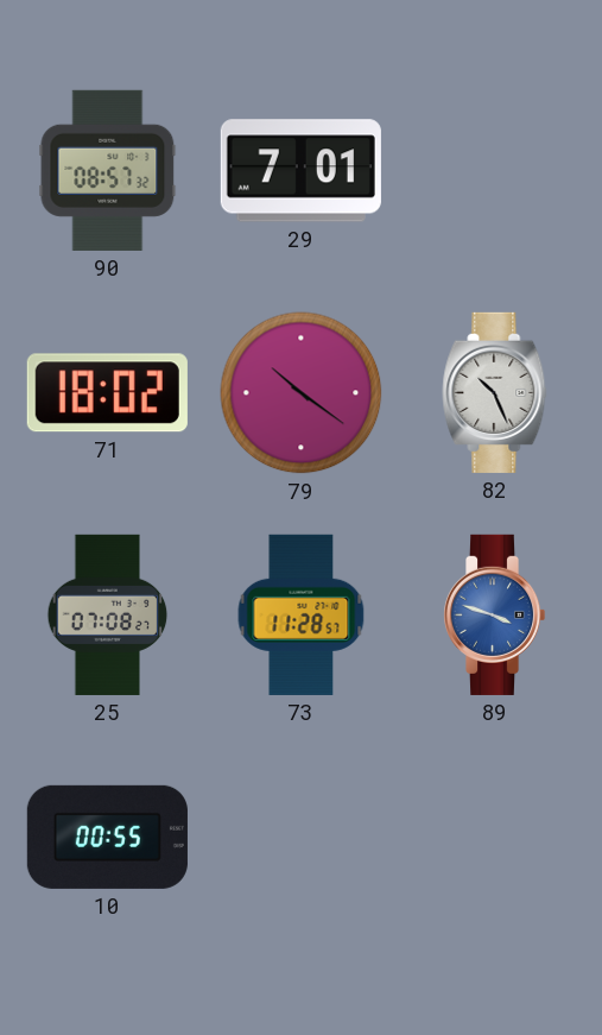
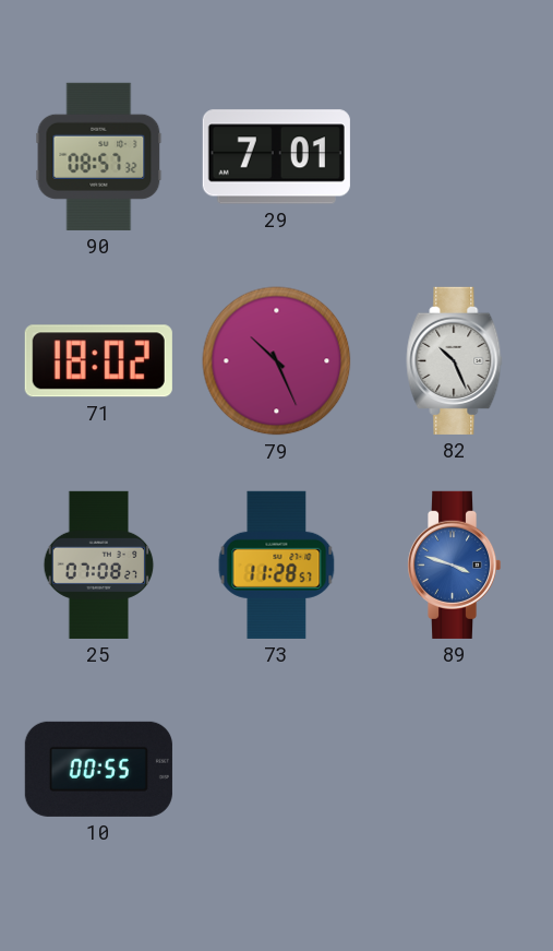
79: 10:21 -> 10:26
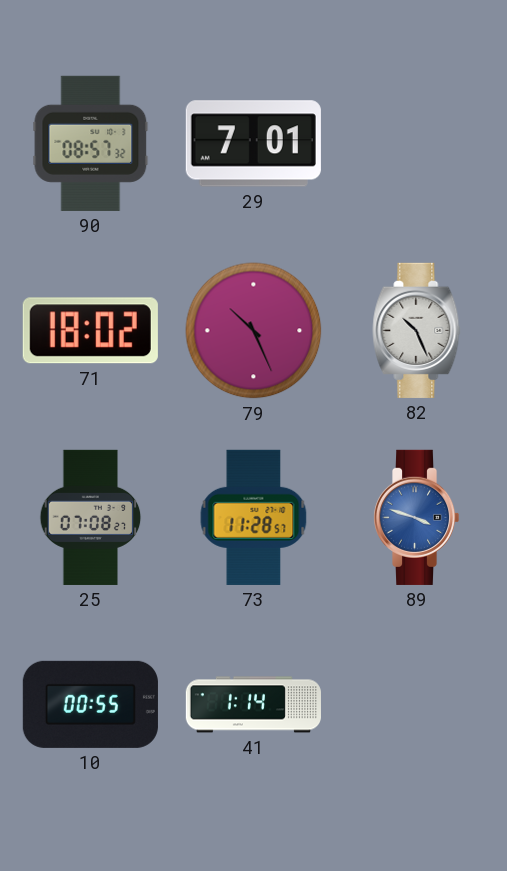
41: none -> 1:14
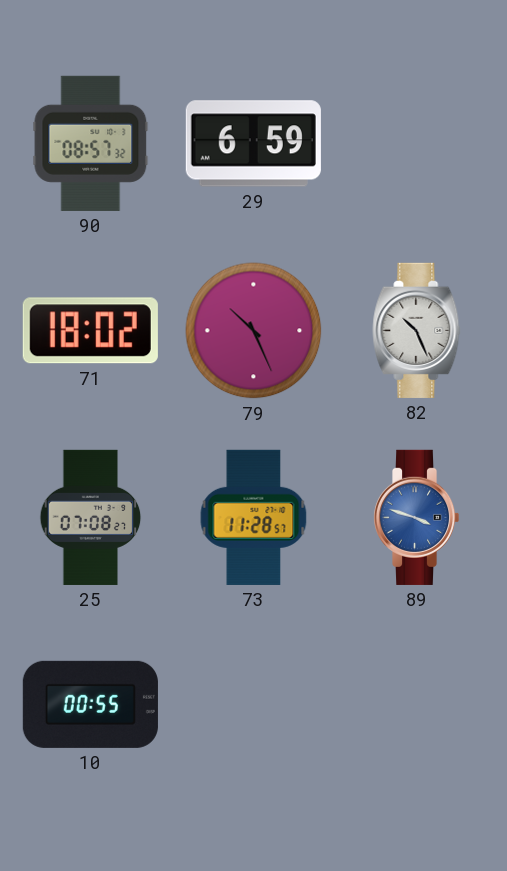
29: 7:01 -> 6:59
41: 1:14 -> none
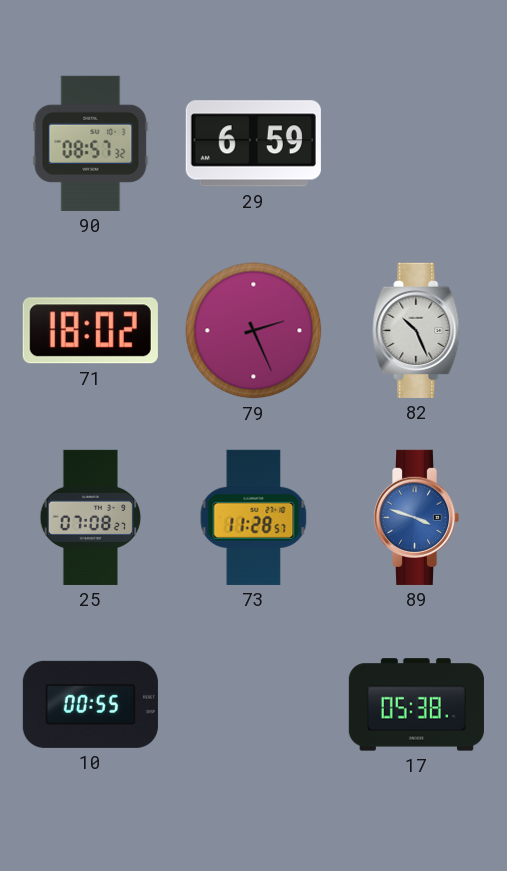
79: 10:26 -> 2:26
17: none -> 05:38
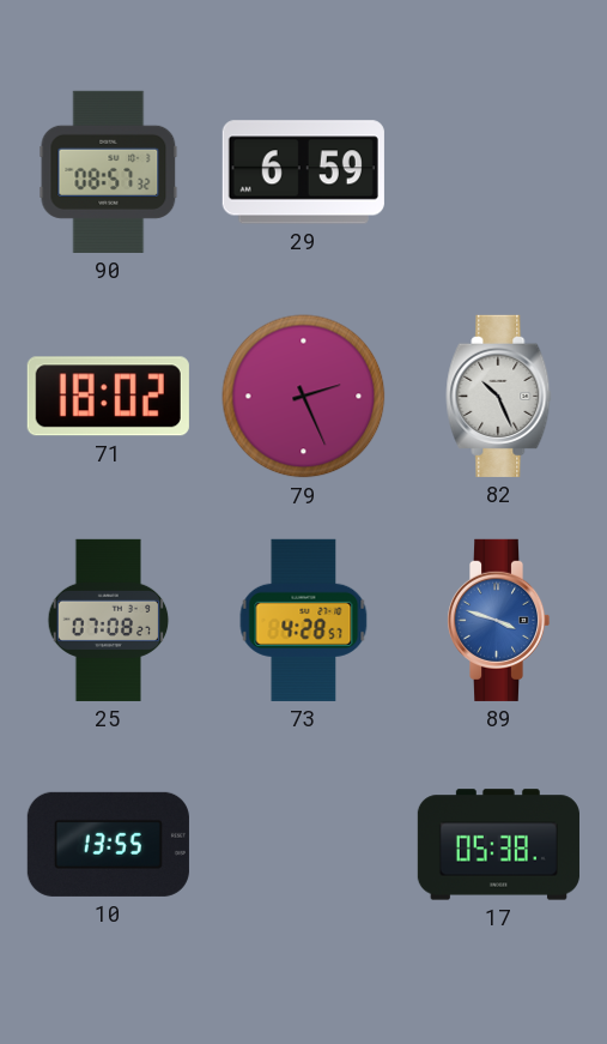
73: 11:28 -> 4:28
10: 00:55 -> 13:55
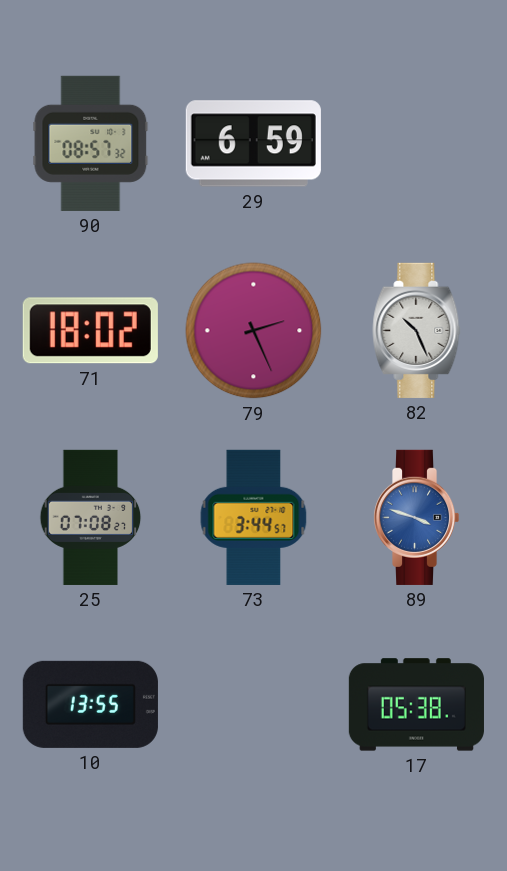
73: 4:28 -> 3:44
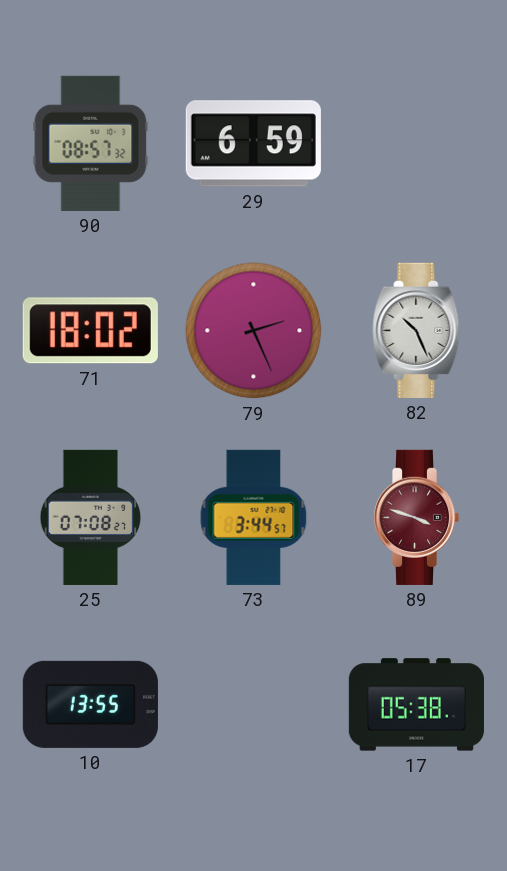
89 dial: blue -> burgundy
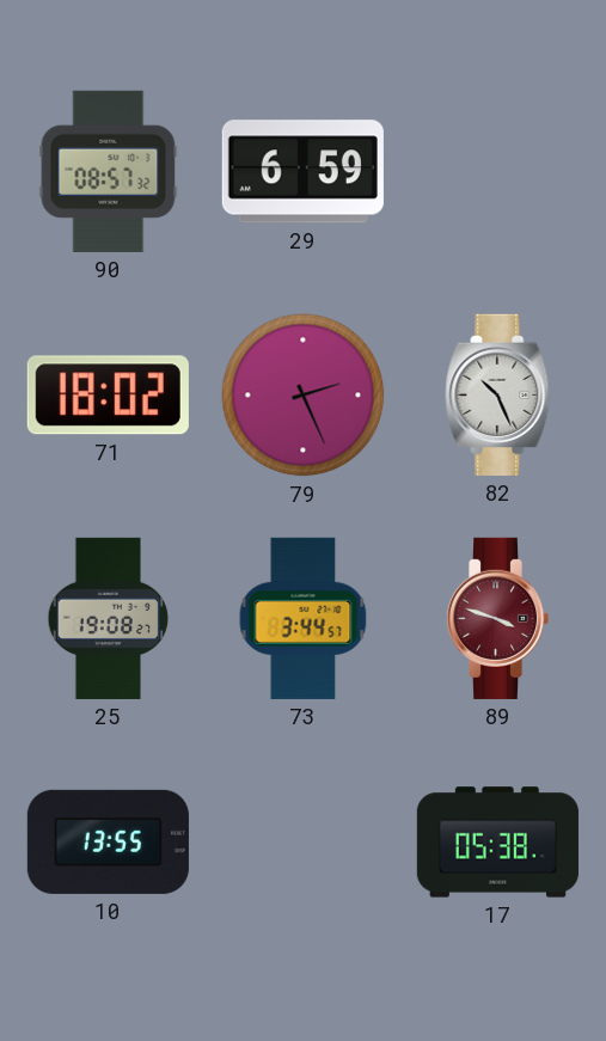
25: 07:08 -> 19:08
